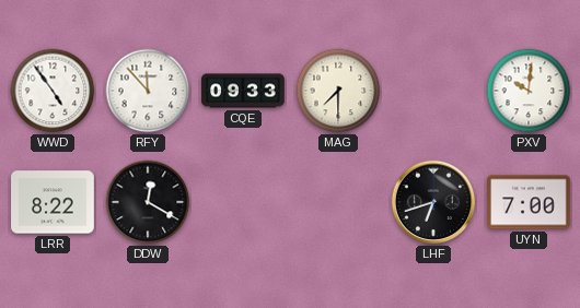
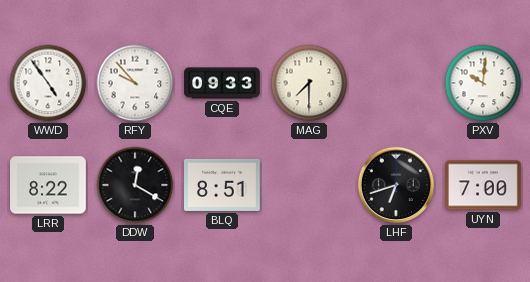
RFY: 11:53 -> 9:53
BLQ: none -> 8:51
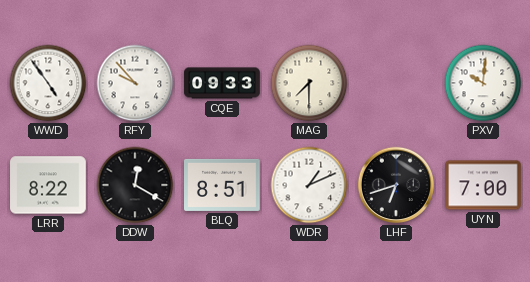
WDR: none -> 1:11
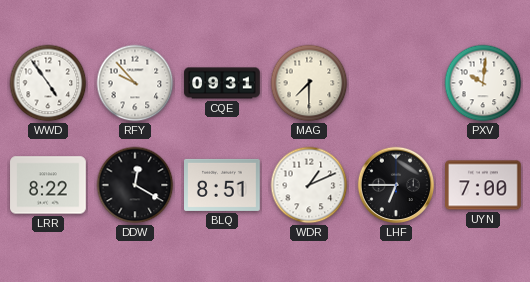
CQE: 09:33 -> 09:31
LHF: 6:42 -> 6:45
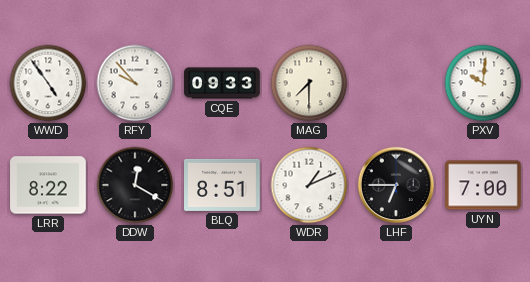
CQE: 09:31 -> 09:33
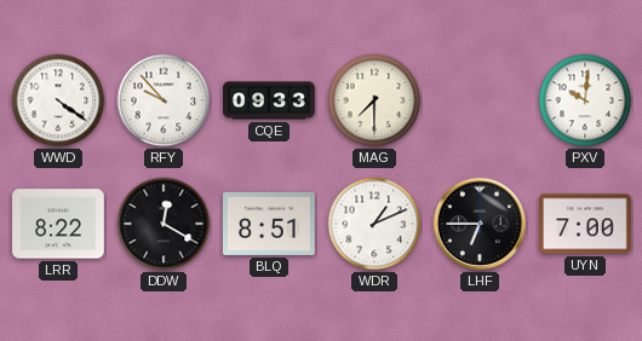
WWD: 4:54 -> 4:21
